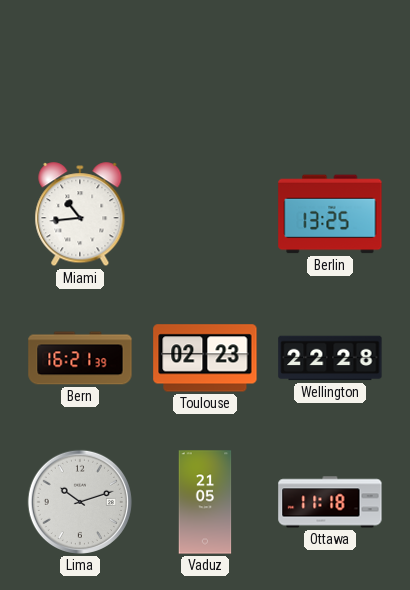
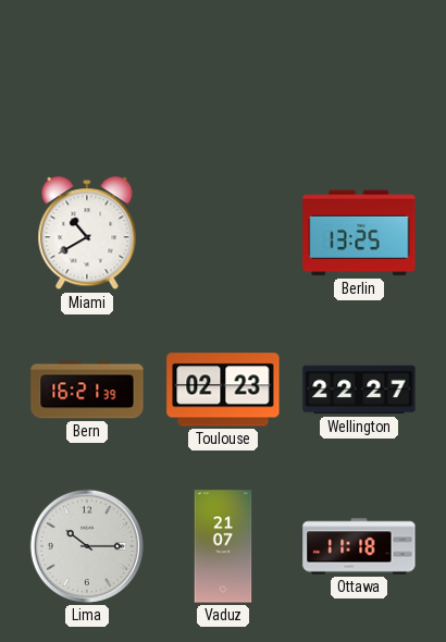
Miami: 10:44 -> 10:40
Wellington: 22:28 -> 22:27
Lima: 10:12 -> 10:15
Vaduz: 21:05 -> 21:07
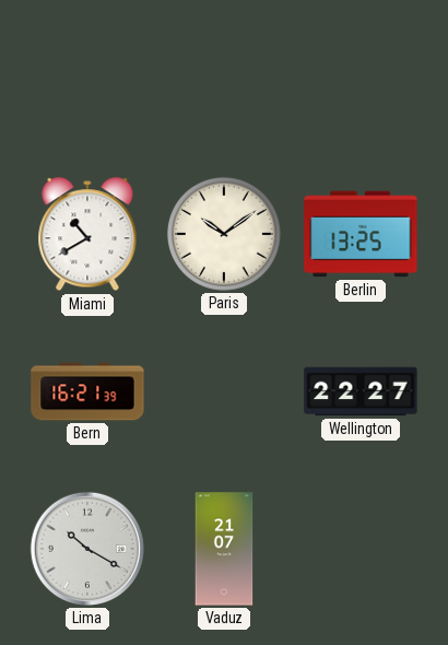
Paris: none -> 10:09
Toulouse: 02:23 -> none
Lima: 10:15 -> 10:20
Ottawa: 11:18 -> none
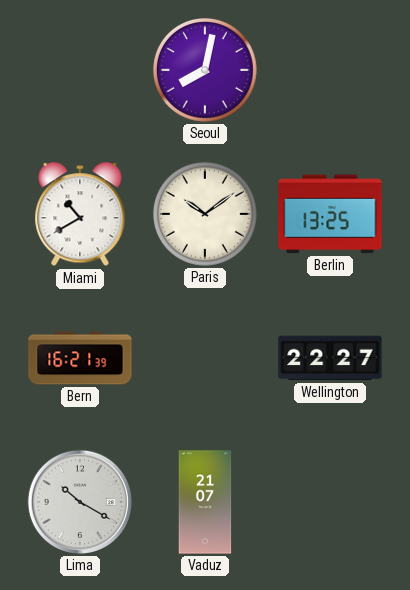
Seoul: none -> 8:02
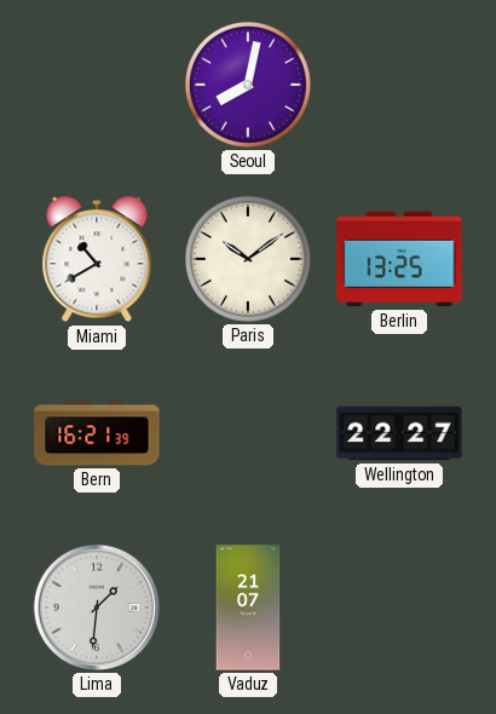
Lima: 10:20 -> 1:31
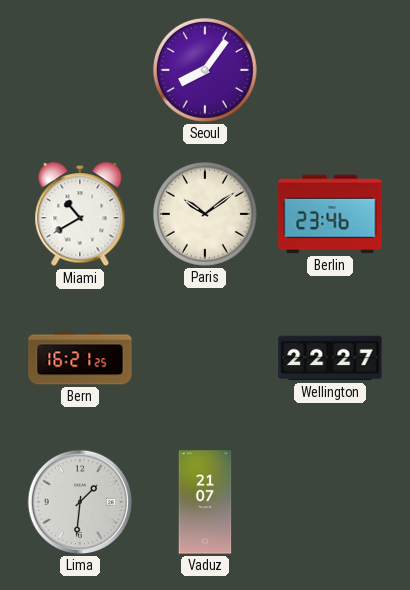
Seoul: 8:02 -> 8:06
Berlin: 13:25 -> 23:46
Bern: 16:21:39 -> 16:21:25
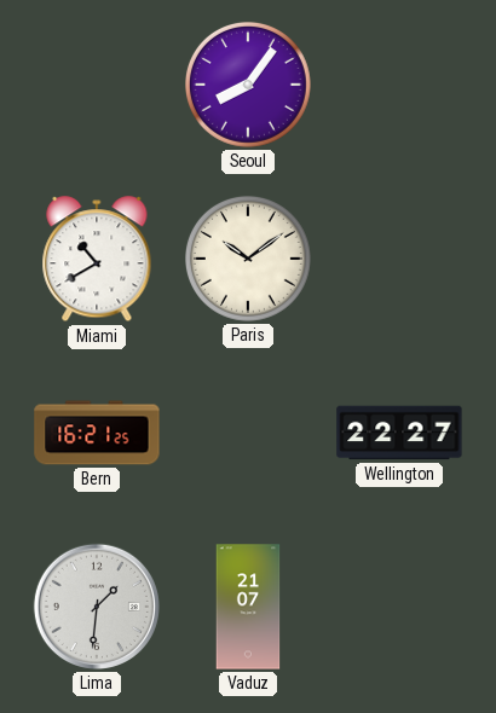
Berlin: 23:46 -> none
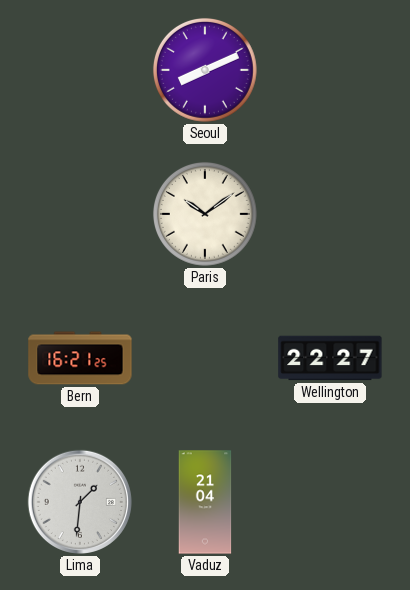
Seoul: 8:06 -> 8:11
Miami: 10:40 -> none
Vaduz: 21:07 -> 21:04
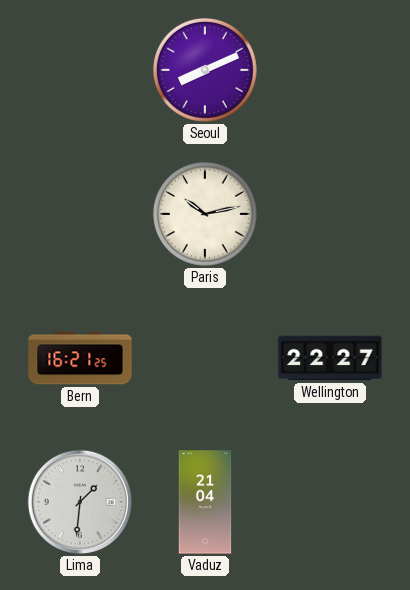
Paris: 10:09 -> 10:13
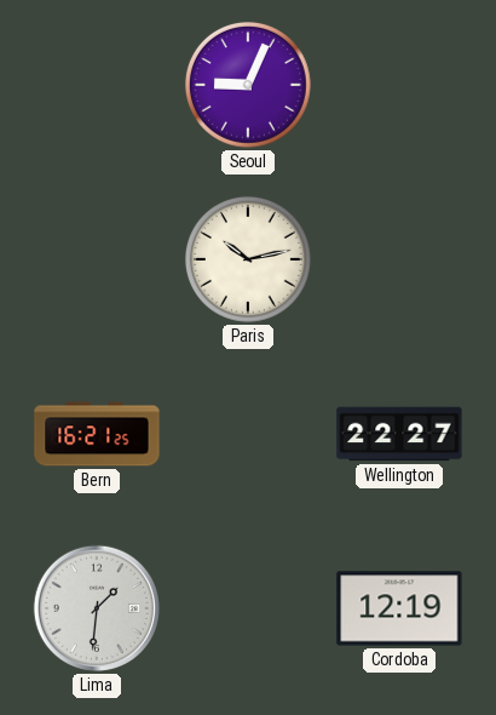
Seoul: 8:11 -> 9:04
Vaduz: 21:04 -> none
Cordoba: none -> 12:19
